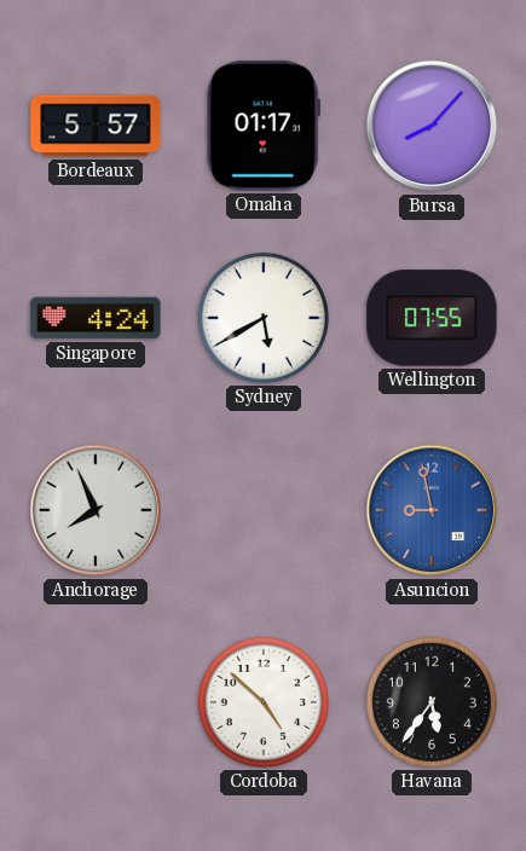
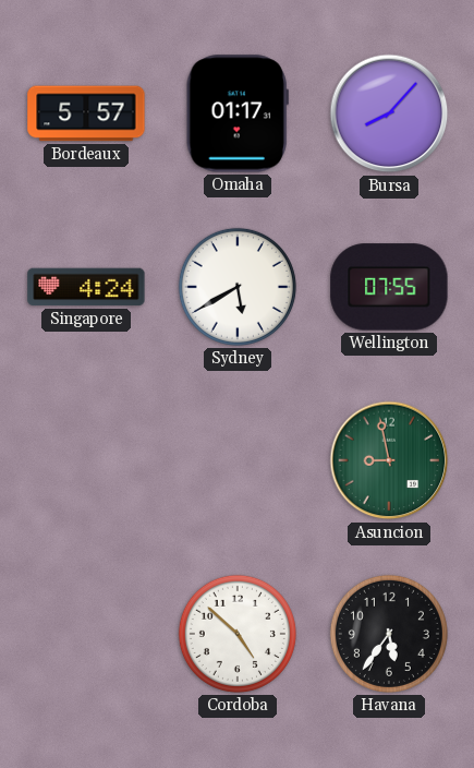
Anchorage: 7:56 -> none
Asuncion dial: blue -> green
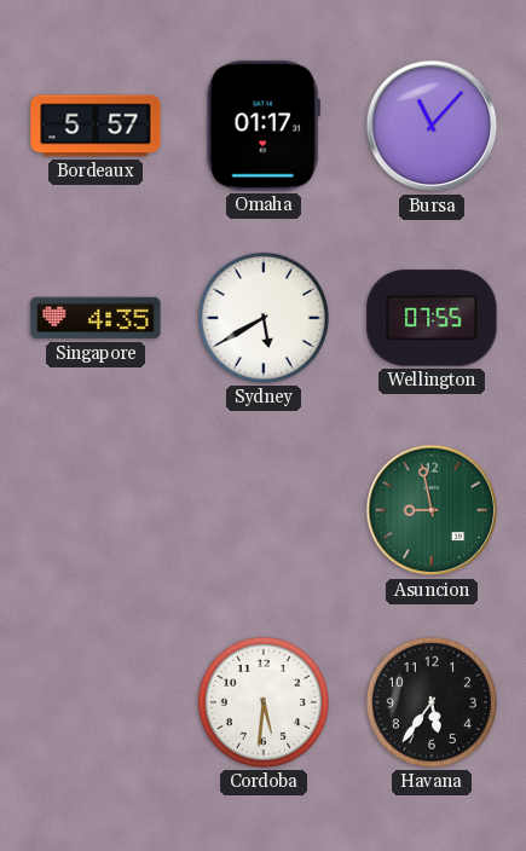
Bursa: 8:07 -> 11:07
Singapore: 4:24 -> 4:35
Cordoba: 4:52 -> 5:31
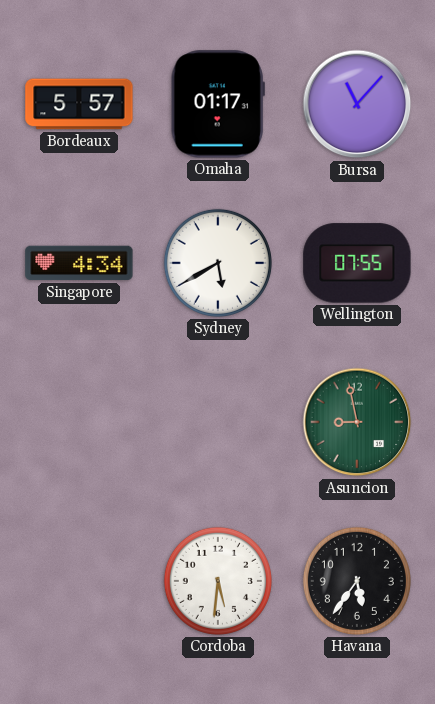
Singapore: 4:35 -> 4:34
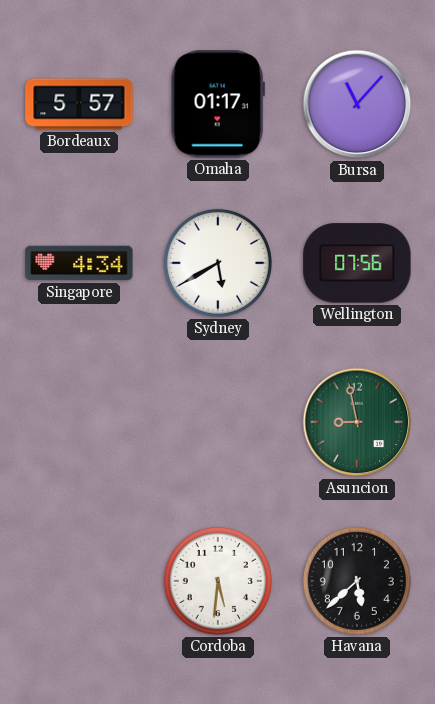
Wellington: 07:55 -> 07:56
Havana: 5:36 -> 5:38
